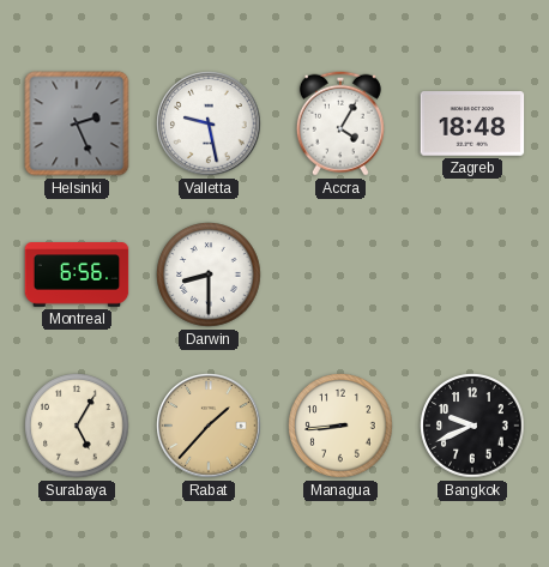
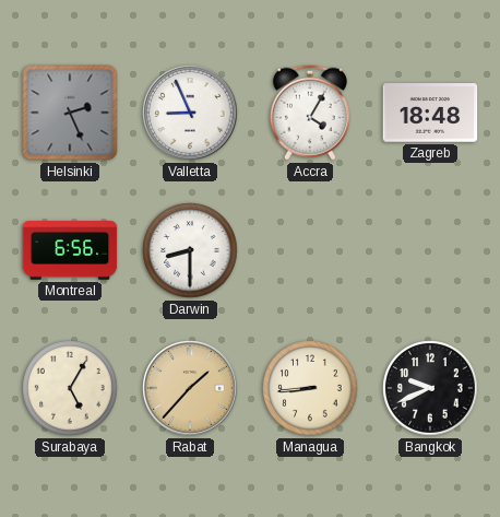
Valletta: 9:28 -> 8:56
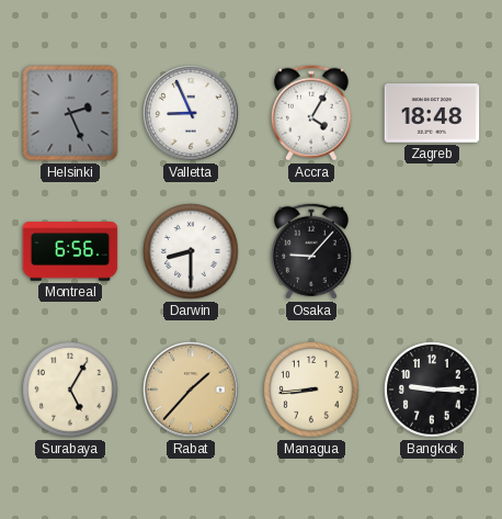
Osaka: none -> 9:07
Bangkok: 9:41 -> 9:15
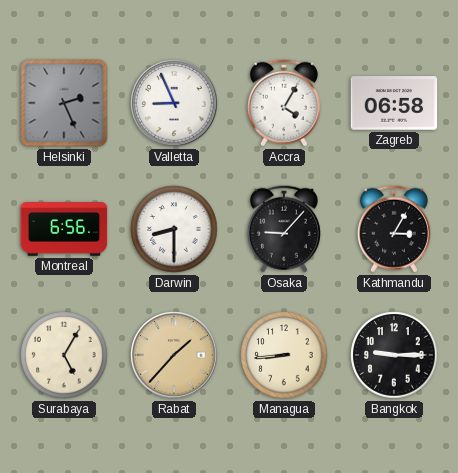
Zagreb: 18:48 -> 06:58
Kathmandu: none -> 3:05
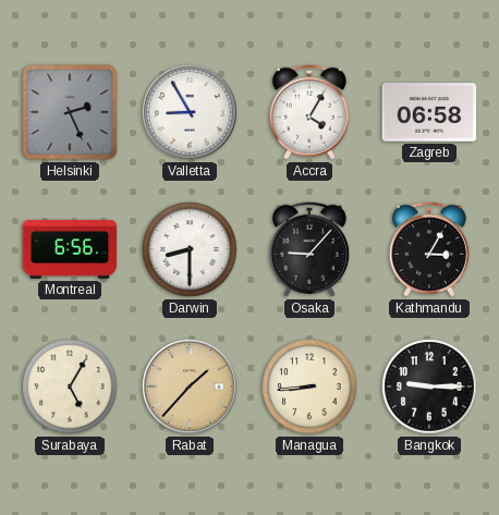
Valletta: 8:56 -> 8:55
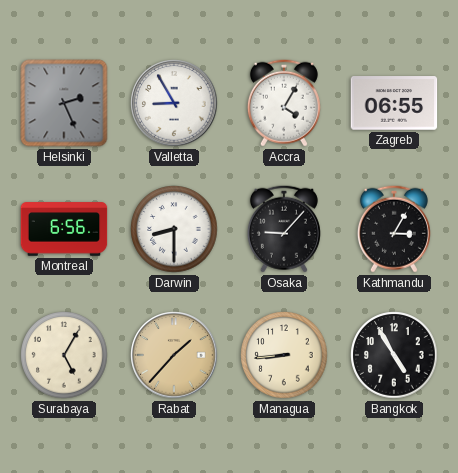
Zagreb: 06:58 -> 06:55
Bangkok: 9:15 -> 4:55
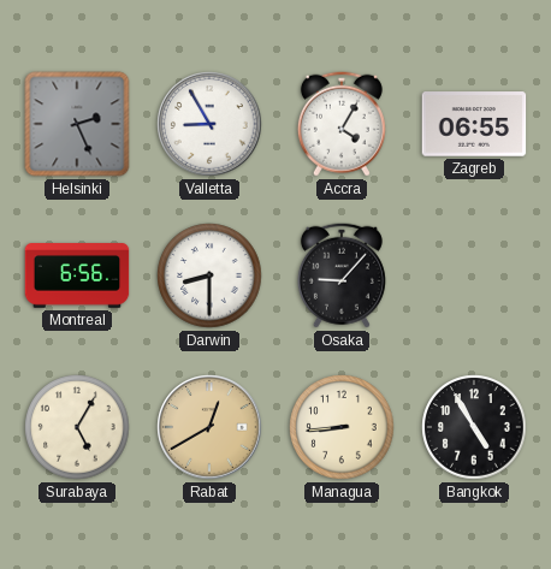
Kathmandu: 3:05 -> none
Rabat: 1:37 -> 12:40
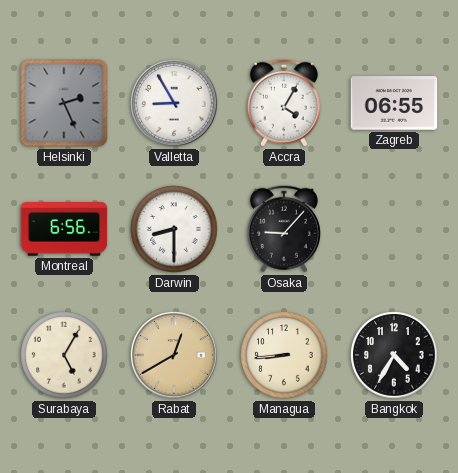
Bangkok: 4:55 -> 4:35
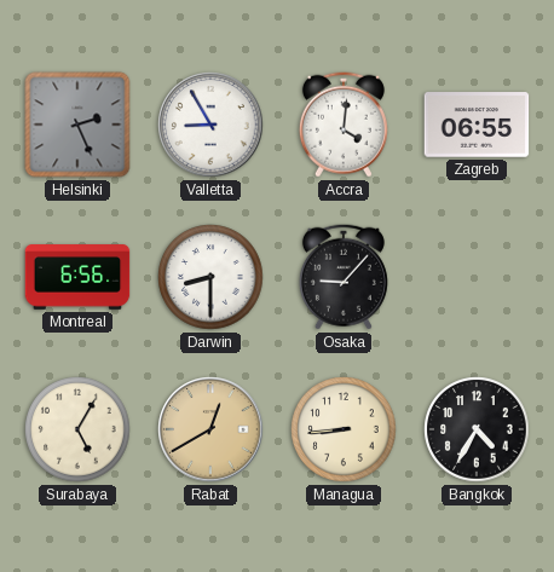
Accra: 4:05 -> 4:01
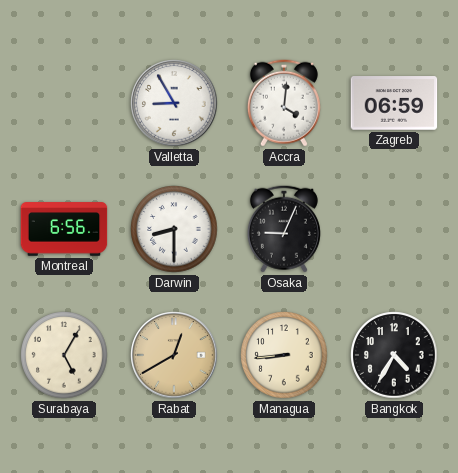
Helsinki: 2:26 -> none
Zagreb: 06:55 -> 06:59
Osaka: 9:07 -> 9:04
